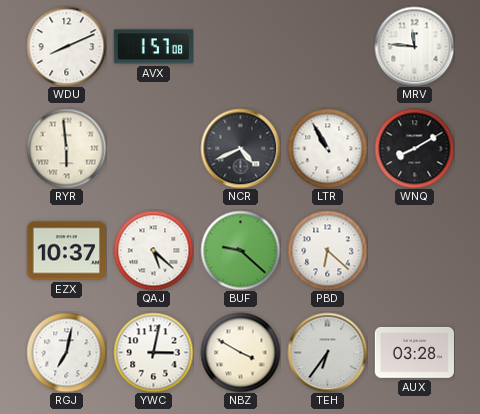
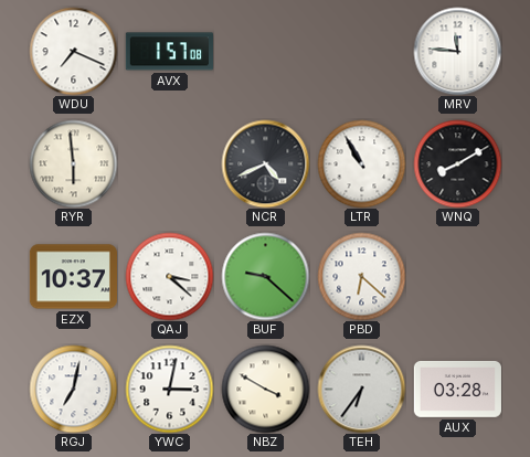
WDU: 8:11 -> 7:19
QAJ: 5:22 -> 3:22
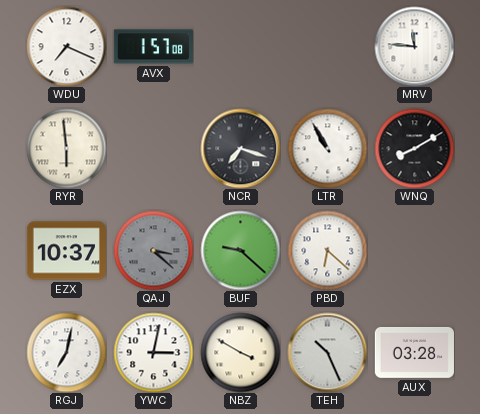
NCR: 4:41 -> 7:18
QAJ dial: white -> grey
TEH: 6:36 -> 10:26
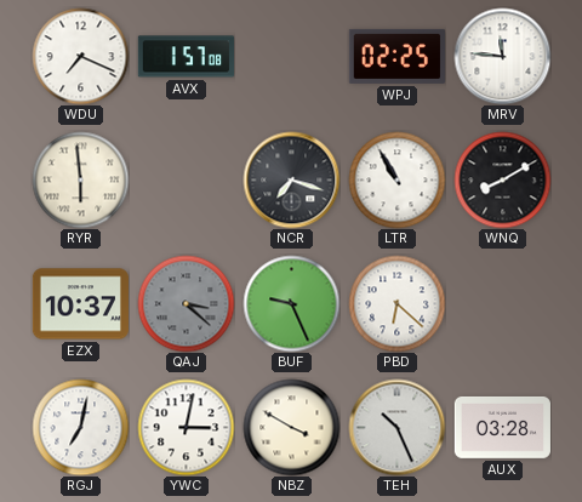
WPJ: none -> 02:25
BUF: 9:22 -> 9:26
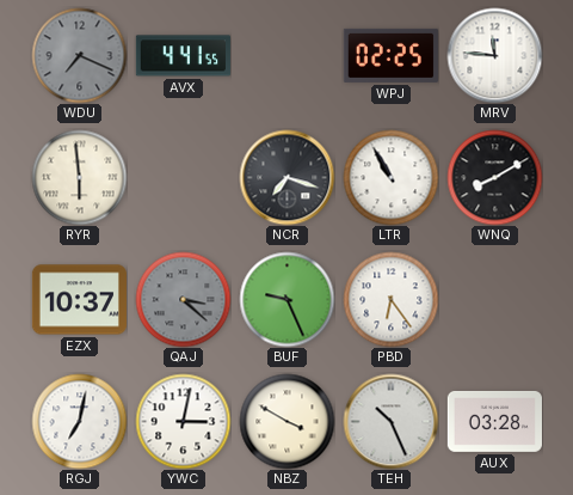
WDU dial: white -> grey
AVX: 1:57 -> 4:41
PBD: 6:22 -> 6:24
